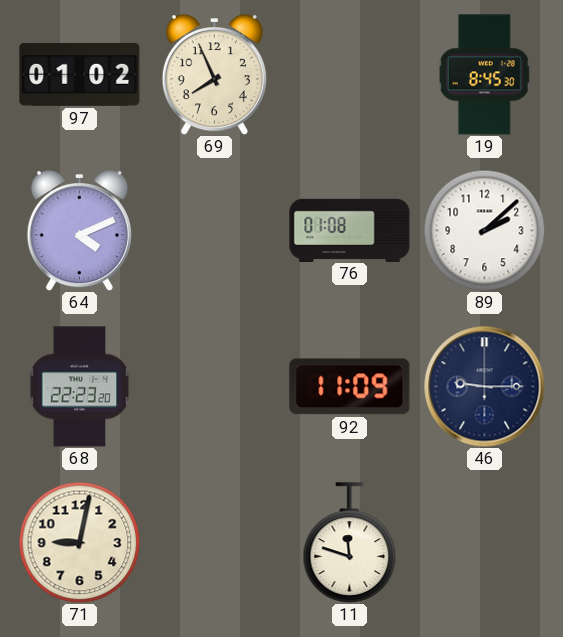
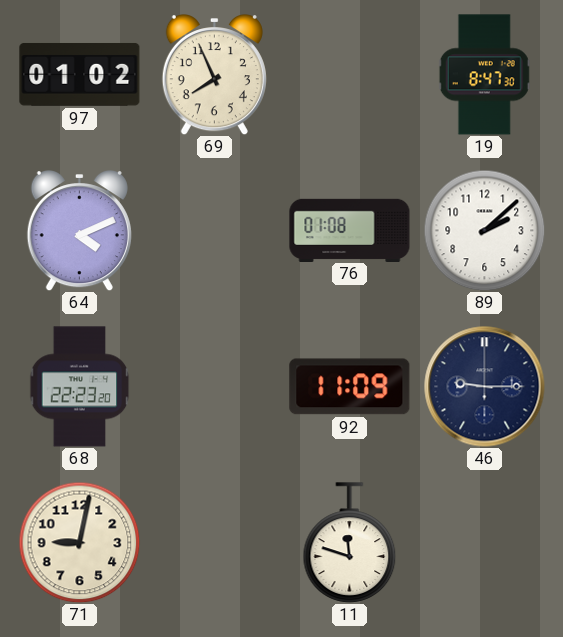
19: 8:45 -> 8:47
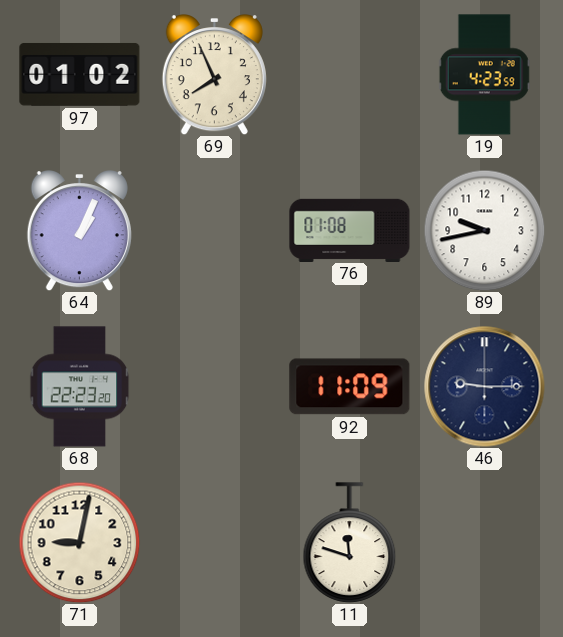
19: 8:47 -> 4:23
64: 4:11 -> 1:04
89: 2:08 -> 9:43
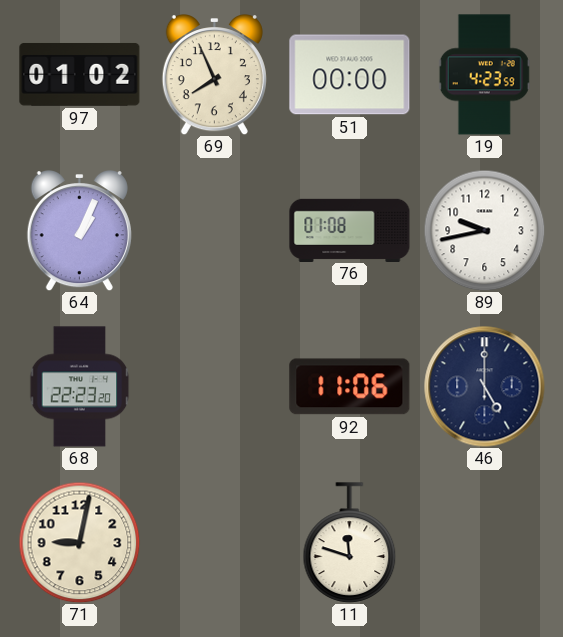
51: none -> 00:00
92: 11:09 -> 11:06
46: 9:15 -> 5:00
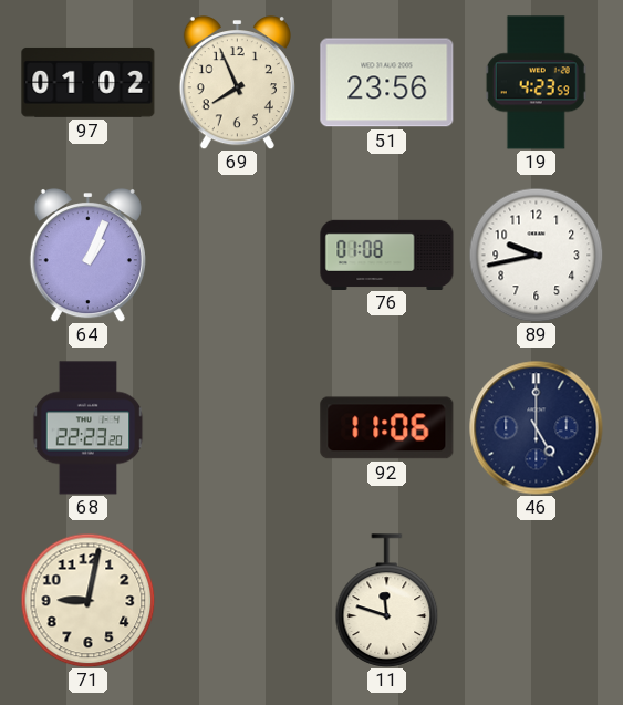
51: 00:00 -> 23:56
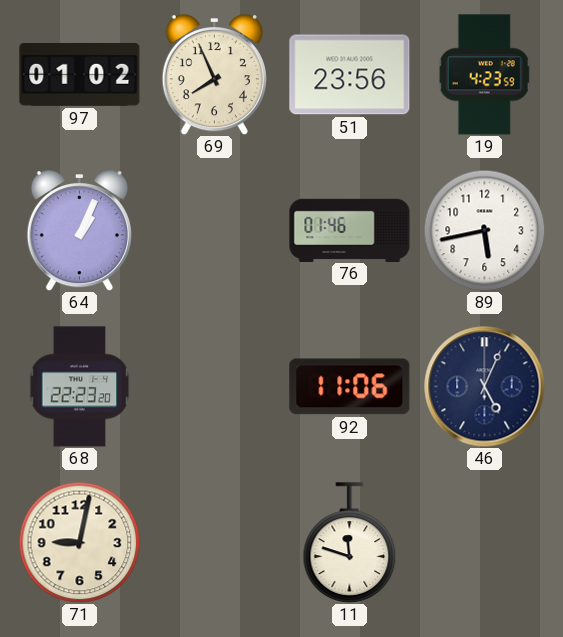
76: 01:08 -> 01:46
89: 9:43 -> 5:43
46: 5:00 -> 5:04
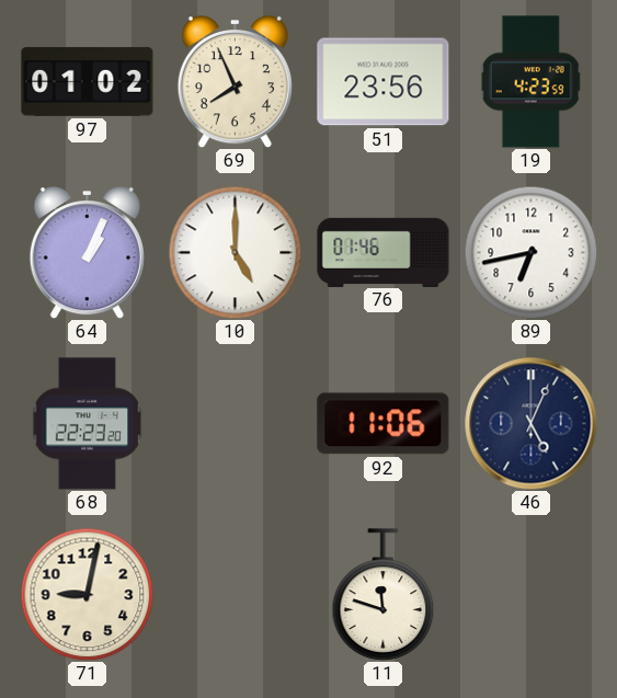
10: none -> 5:00
89: 5:43 -> 6:43
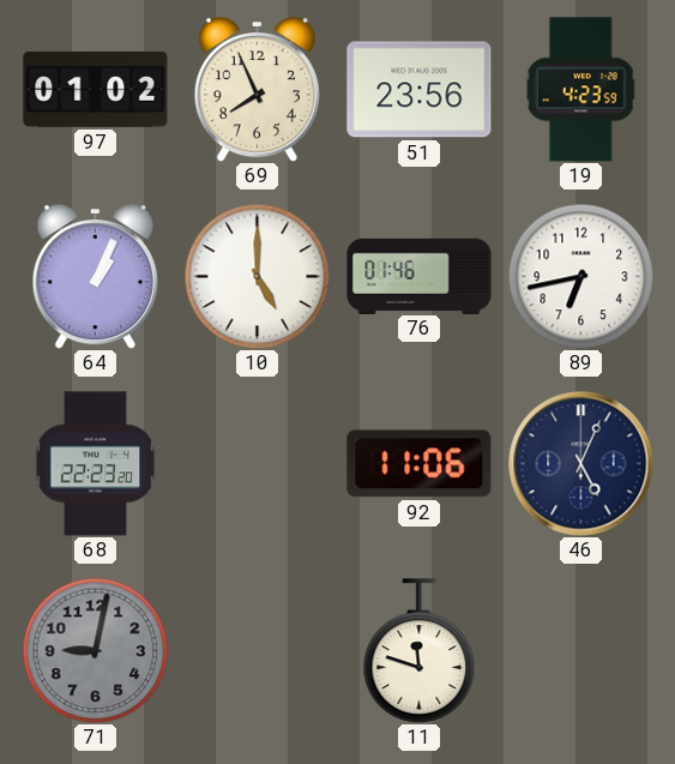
71 dial: cream -> grey
